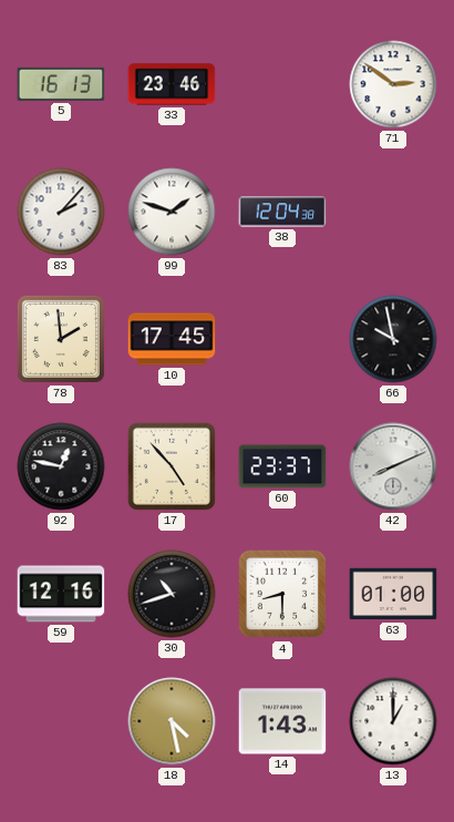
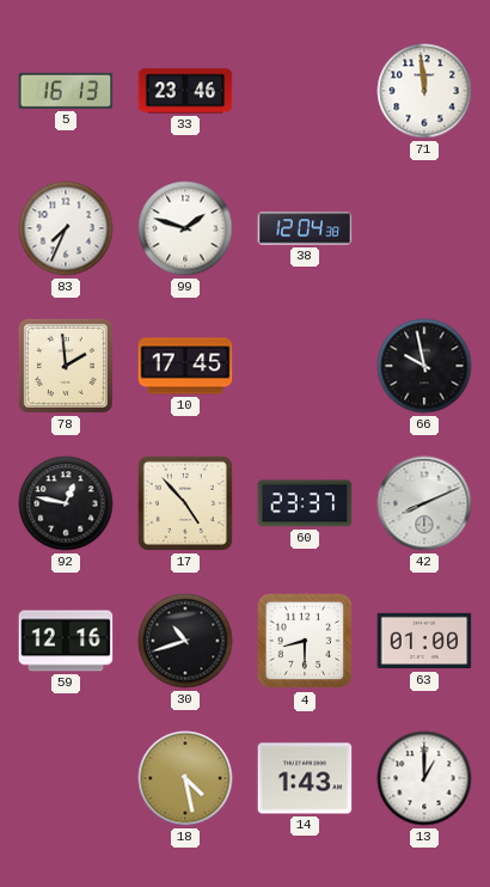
71: 2:51 -> 11:59
83: 2:07 -> 7:34
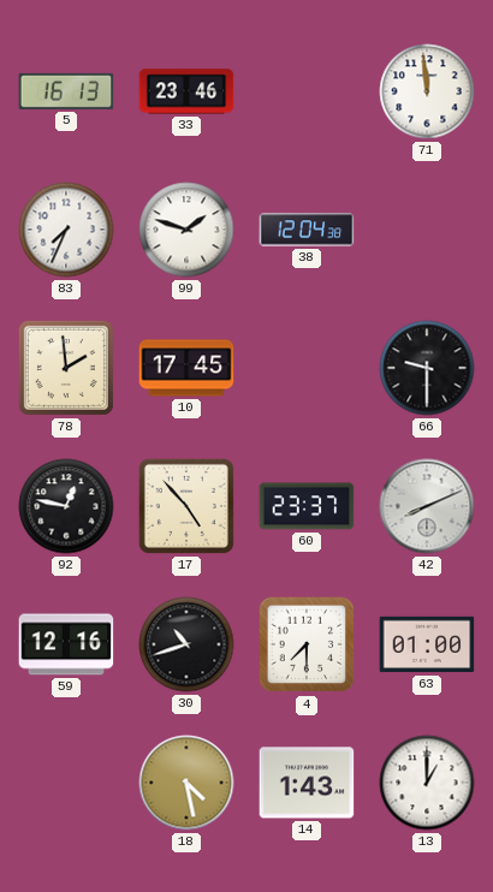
66: 9:58 -> 9:30
4: 8:30 -> 7:30
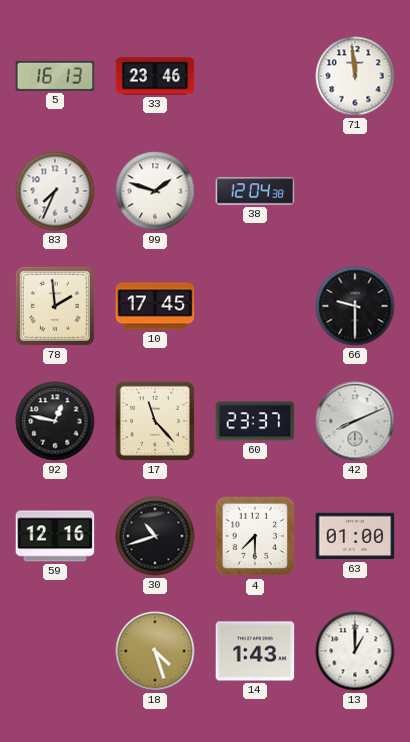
17: 4:53 -> 11:23
18: 4:28 -> 4:27
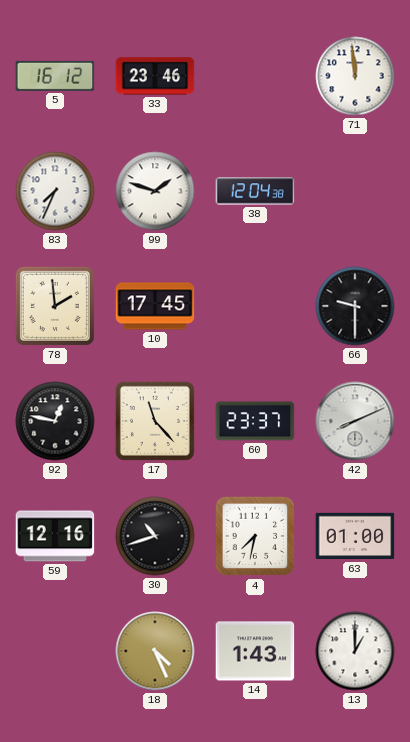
5: 16:13 -> 16:12
4: 7:30 -> 7:32
18: 4:27 -> 4:26
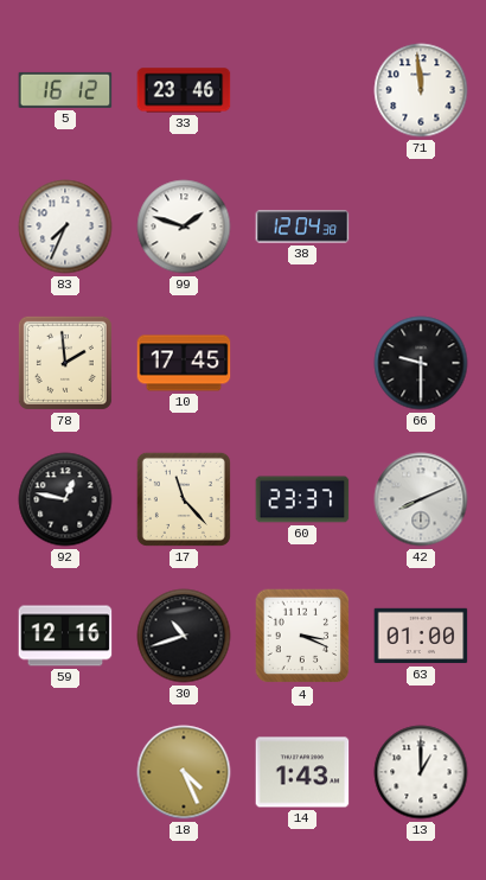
4: 7:32 -> 3:19
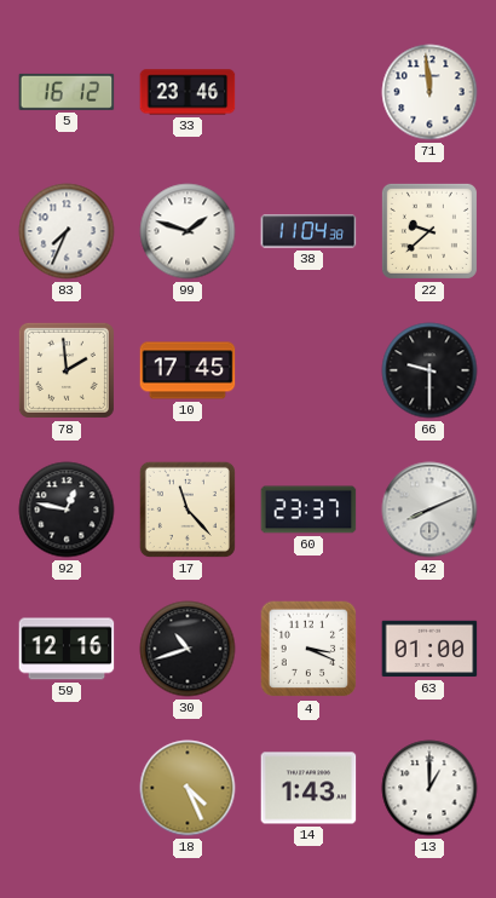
38: 12:04 -> 11:04
22: none -> 9:38
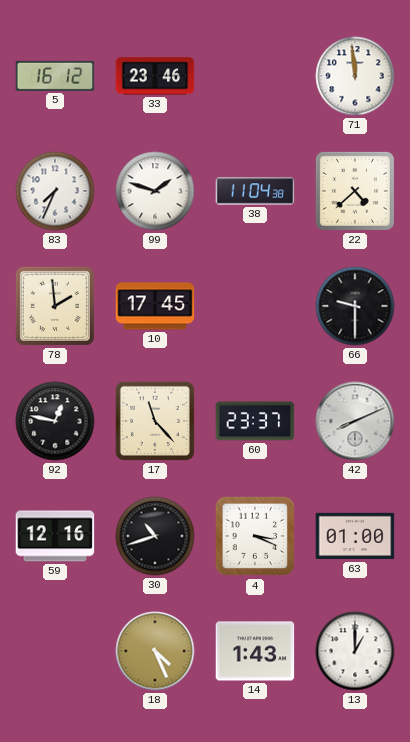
22: 9:38 -> 4:38
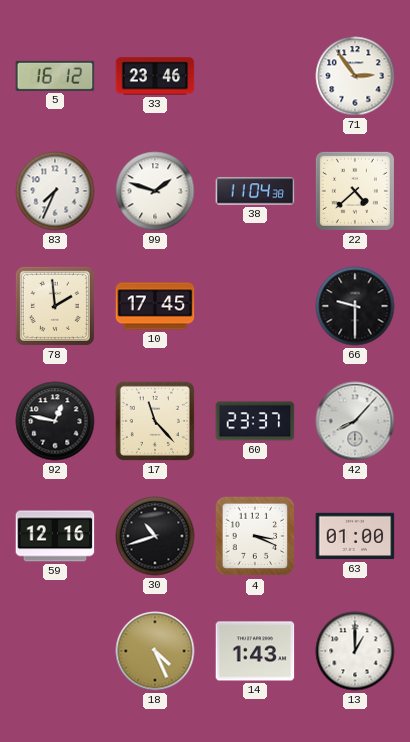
71: 11:59 -> 2:54
42: 8:11 -> 8:07
